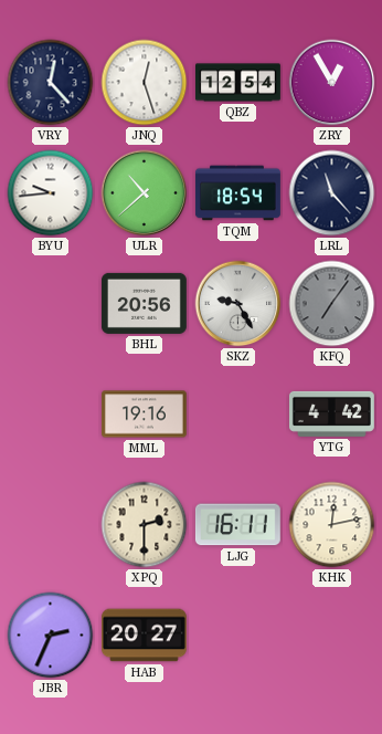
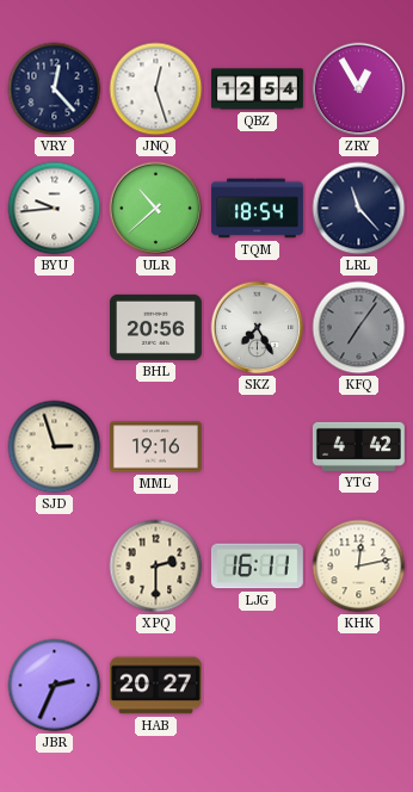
SKZ: 9:25 -> 7:25
SJD: none -> 2:57
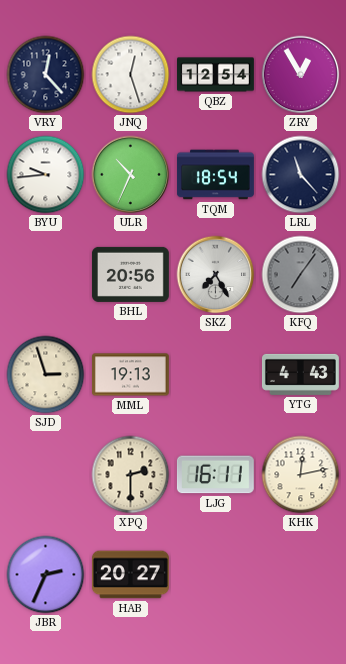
ULR: 10:38 -> 10:34
MML: 19:16 -> 19:13
YTG: 4:42 -> 4:43
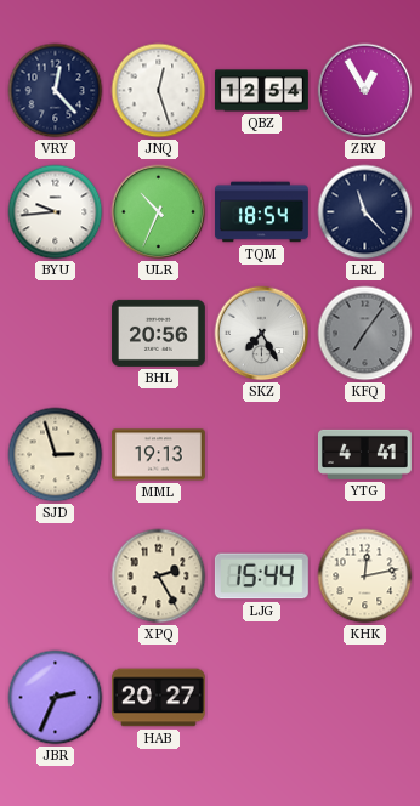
YTG: 4:43 -> 4:41
XPQ: 2:30 -> 2:25
LJG: 16:11 -> 15:44
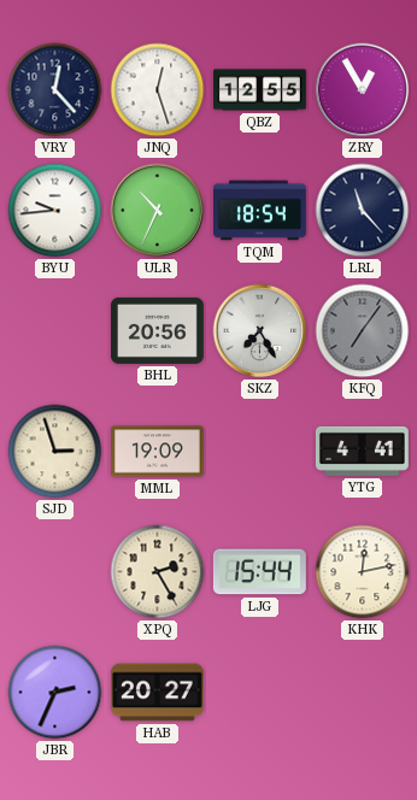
QBZ: 12:54 -> 12:55
MML: 19:13 -> 19:09
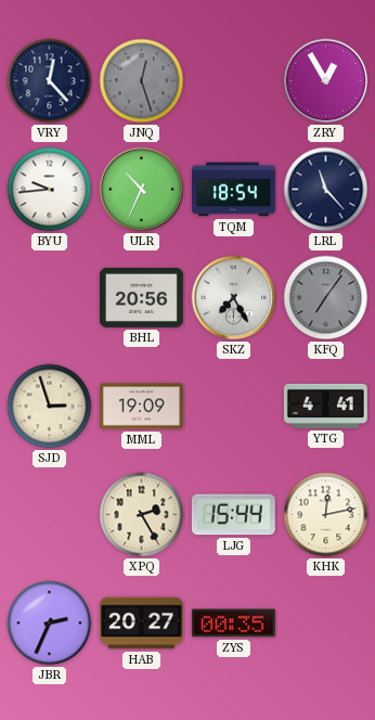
JNQ dial: white -> grey
QBZ: 12:55 -> none
ZYS: none -> 00:35
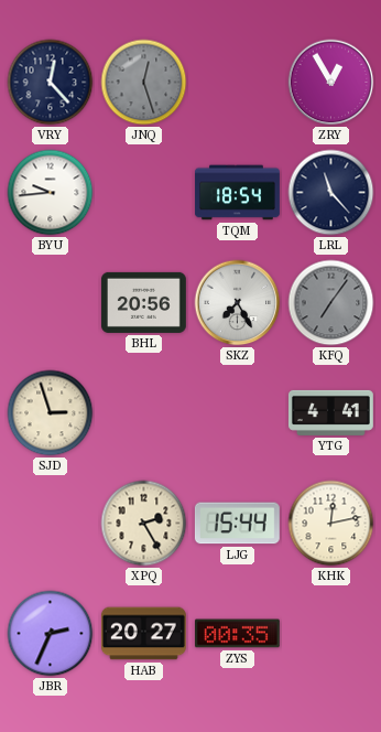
ULR: 10:34 -> none
MML: 19:09 -> none
